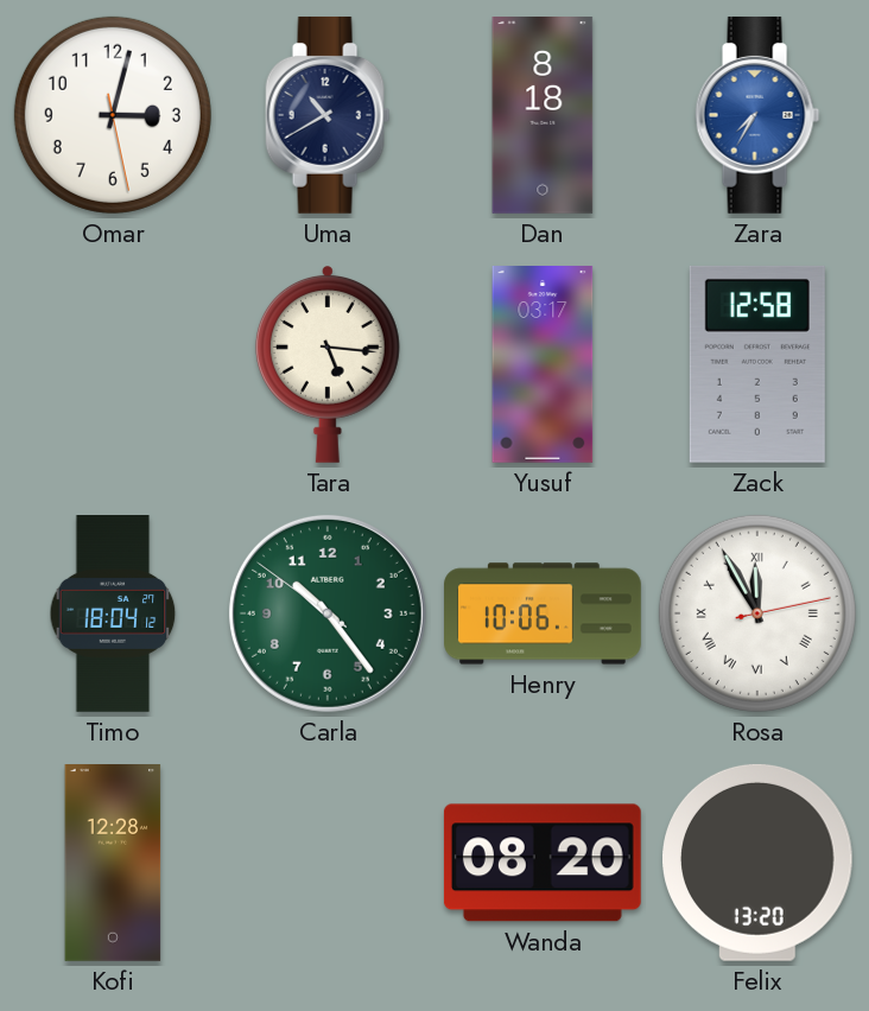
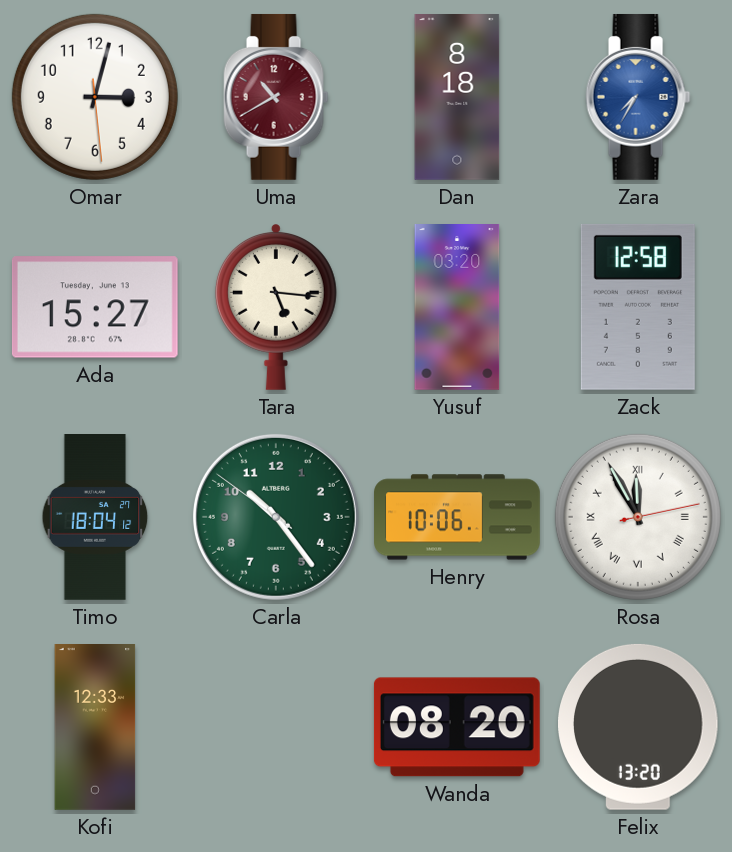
Omar: 3:02:28 -> 3:02:29
Uma dial: navy -> burgundy
Ada: none -> 15:27
Yusuf: 03:17 -> 03:20
Kofi: 12:28 -> 12:33
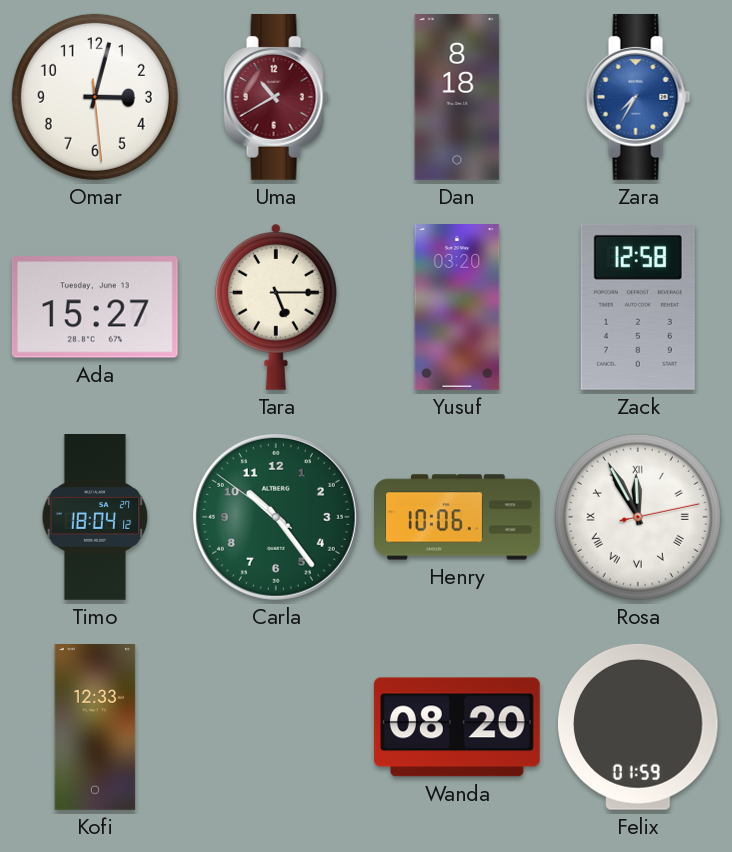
Tara: 5:16 -> 5:15
Felix: 13:20 -> 01:59
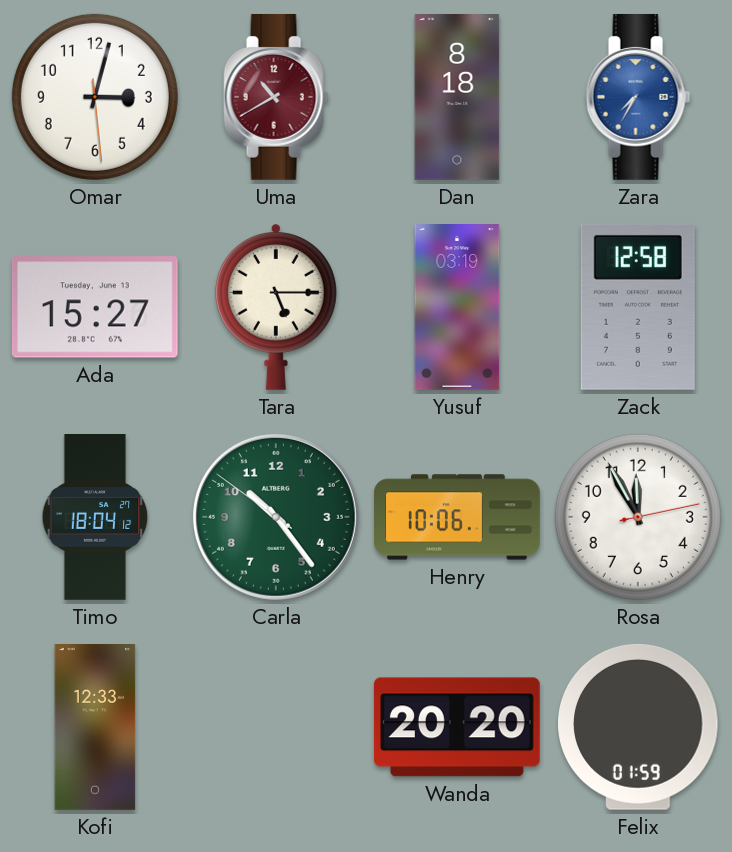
Yusuf: 03:20 -> 03:19
Rosa numerals: Roman -> Arabic
Wanda: 08:20 -> 20:20
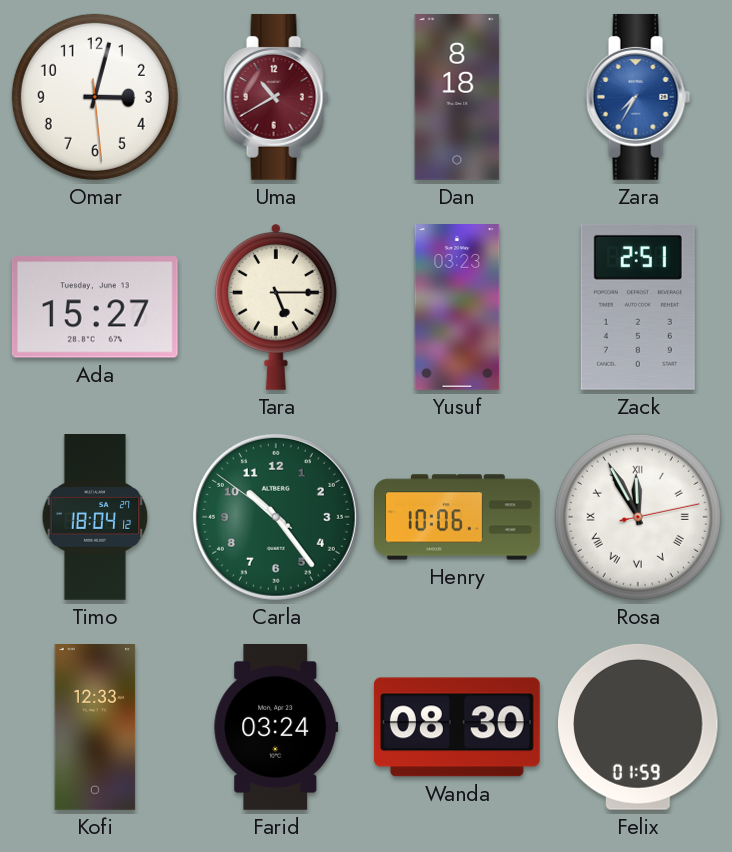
Yusuf: 03:19 -> 03:23
Zack: 12:58 -> 2:51
Rosa numerals: Arabic -> Roman
Farid: none -> 03:24
Wanda: 20:20 -> 08:30
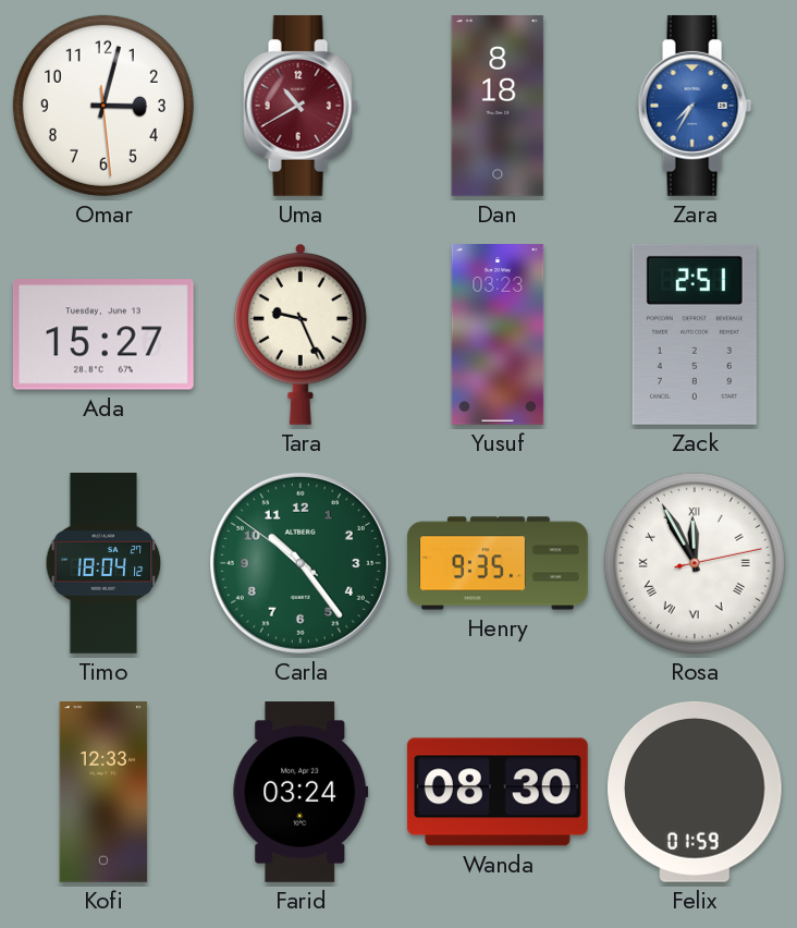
Tara: 5:15 -> 9:26
Henry: 10:06 -> 9:35
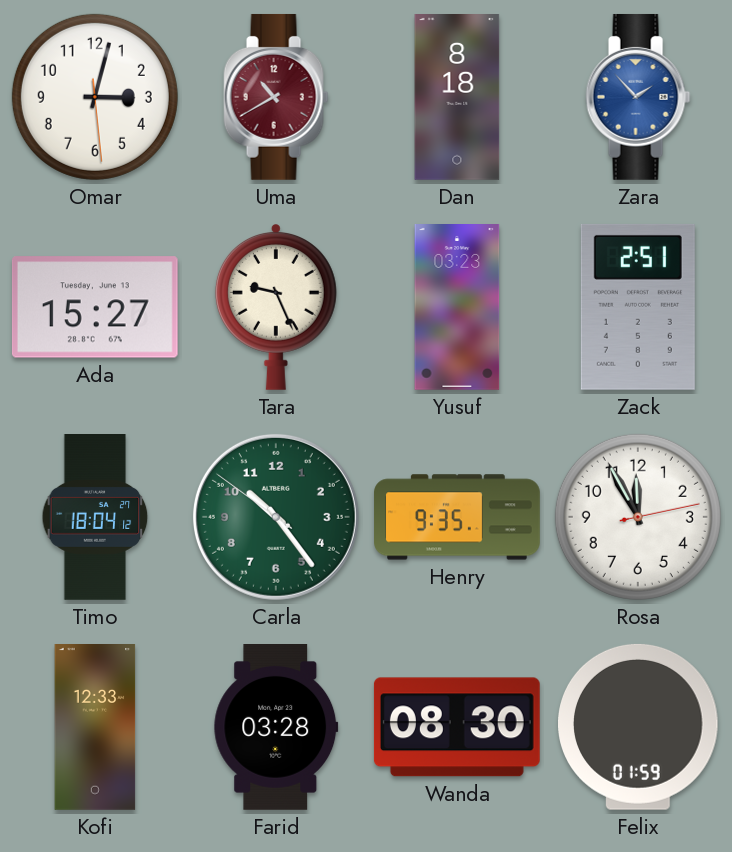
Zara: 7:35 -> 1:53
Rosa numerals: Roman -> Arabic
Farid: 03:24 -> 03:28
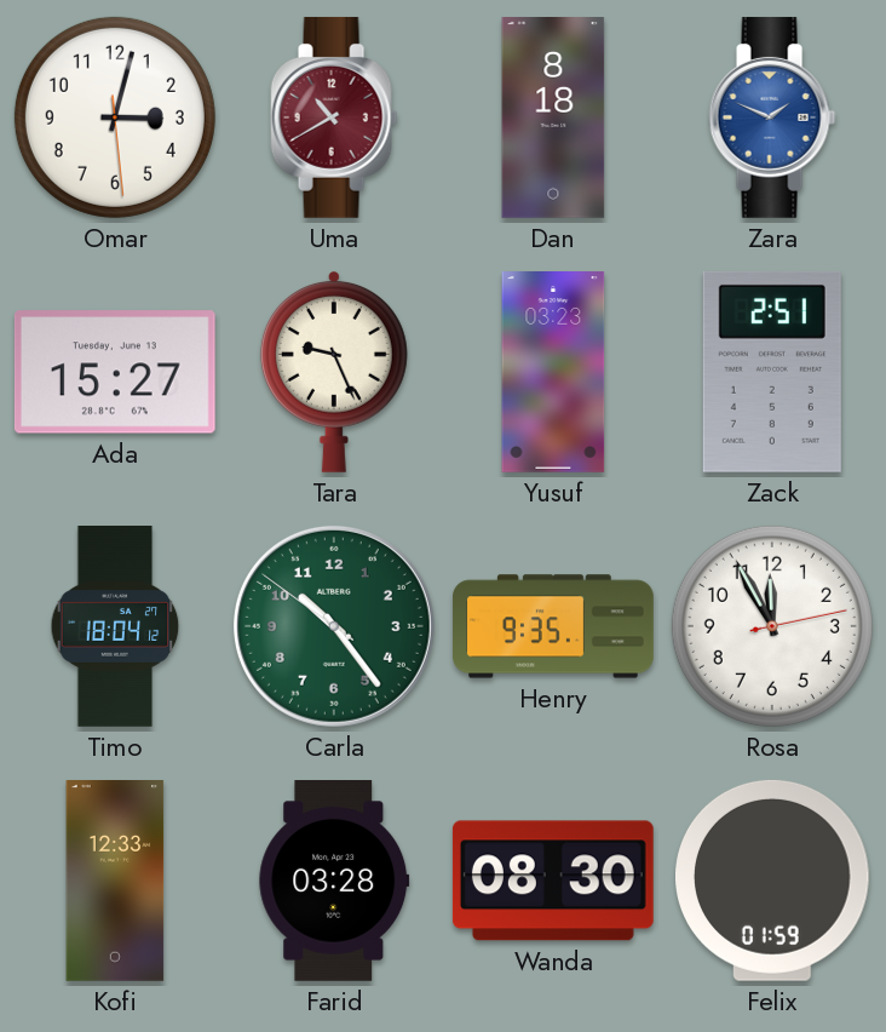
Zara: 1:53 -> 1:49
